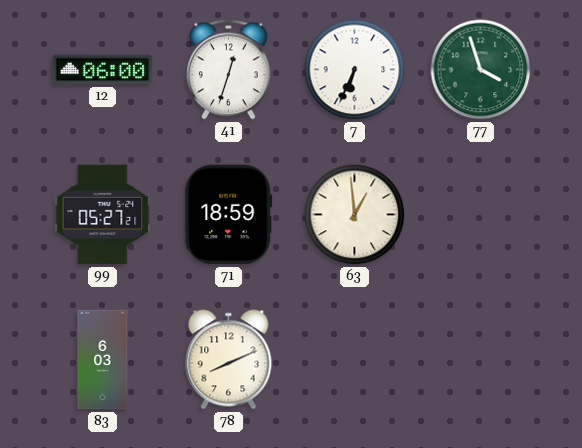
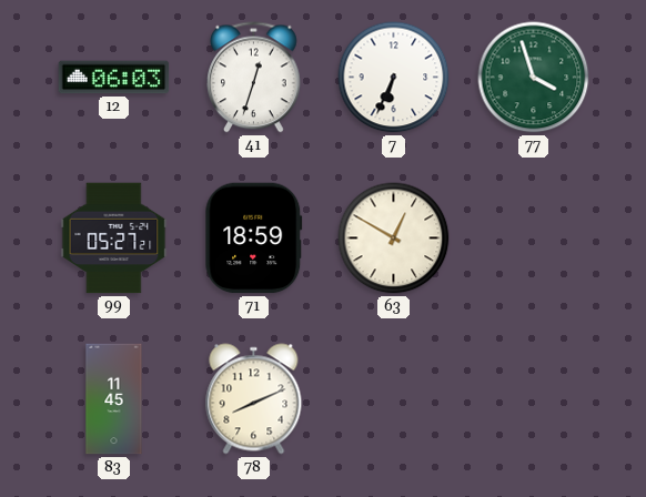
12: 06:00 -> 06:03
63: 12:59 -> 12:50
83: 6:03 -> 11:45
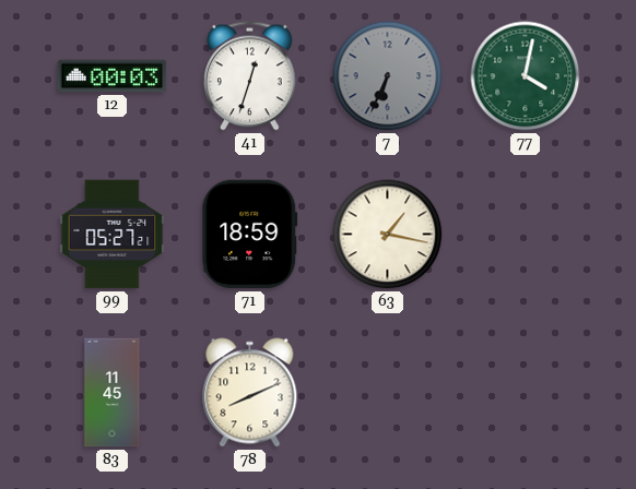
12: 06:03 -> 00:03
7 dial: white -> grey
77: 3:57 -> 4:02
63: 12:50 -> 1:17
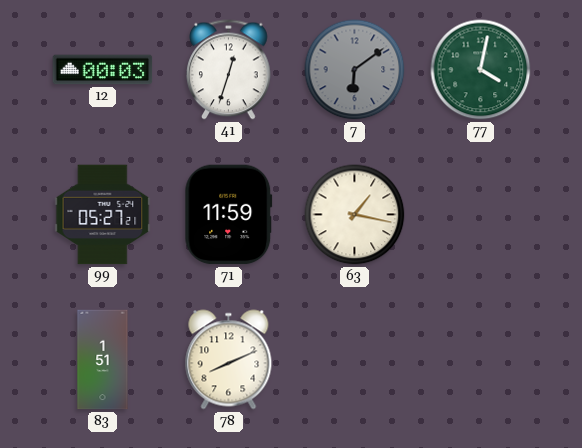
7: 6:34 -> 6:09
71: 18:59 -> 11:59
83: 11:45 -> 1:51
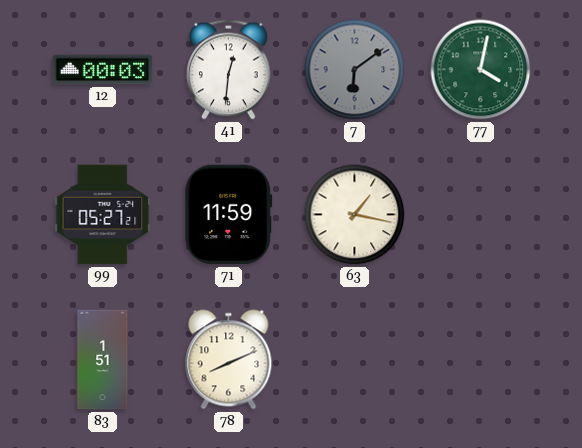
41: 12:33 -> 12:31
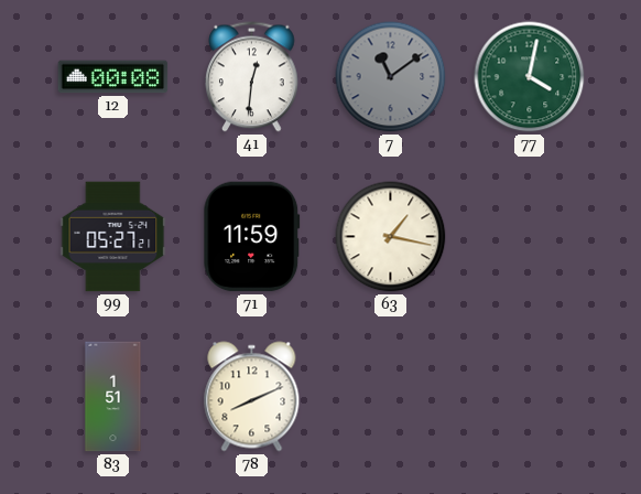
12: 00:03 -> 00:08
7: 6:09 -> 11:09
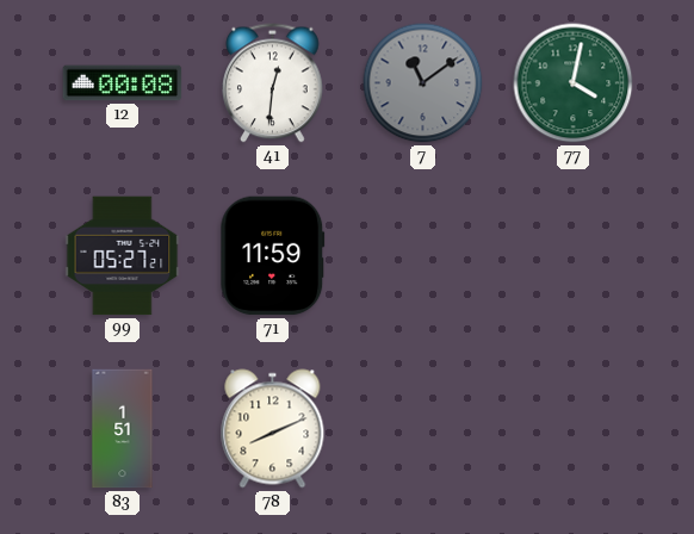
63: 1:17 -> none
